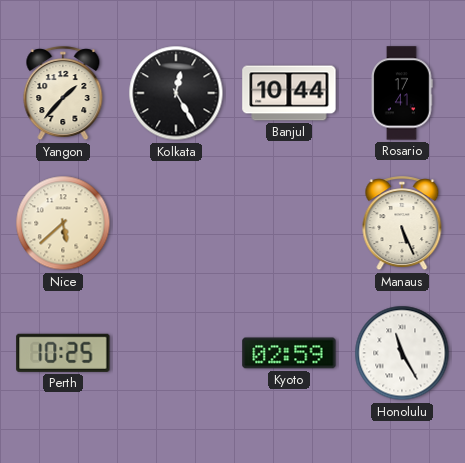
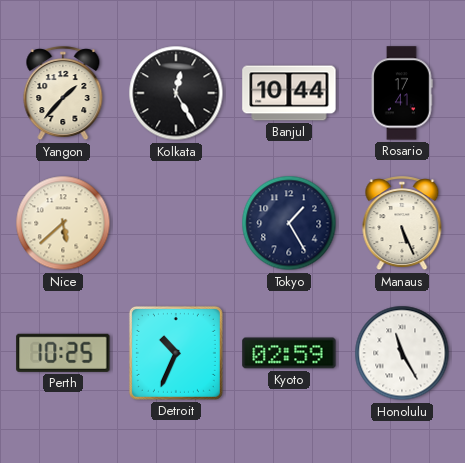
Tokyo: none -> 1:25
Detroit: none -> 10:34
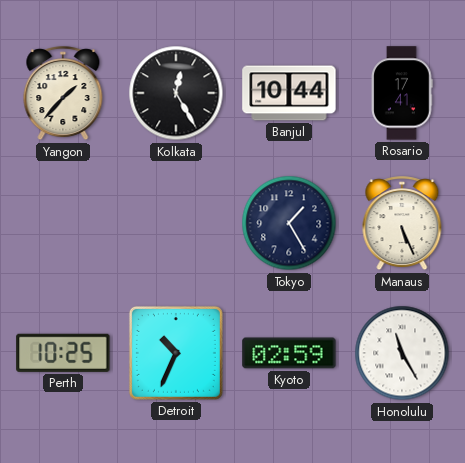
Nice: 5:38 -> none
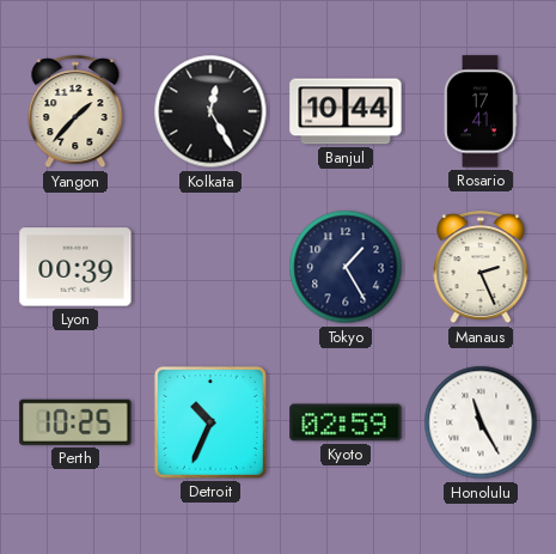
Lyon: none -> 00:39
Manaus: 5:26 -> 2:26
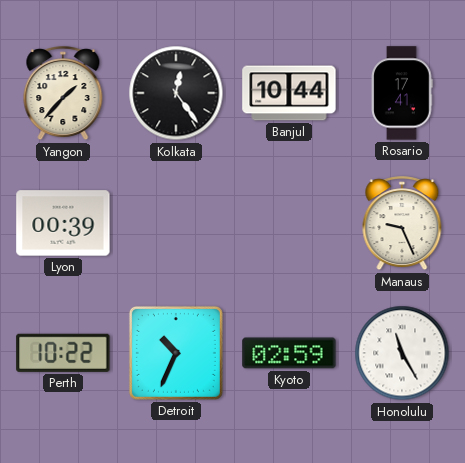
Kolkata: 12:25 -> 12:24
Tokyo: 1:25 -> none
Manaus: 2:26 -> 9:26
Perth: 10:25 -> 10:22
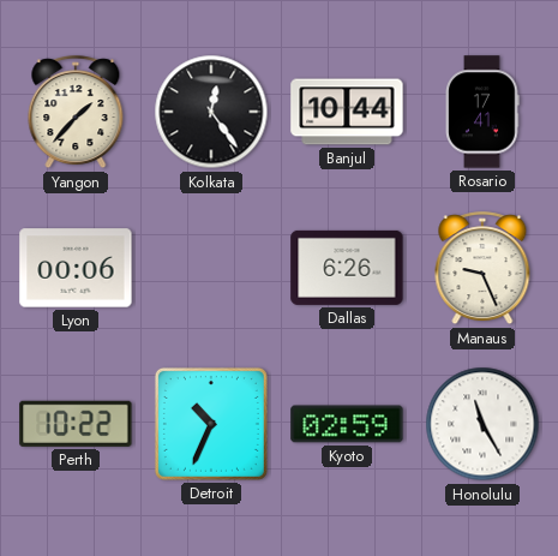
Lyon: 00:39 -> 00:06
Dallas: none -> 6:26
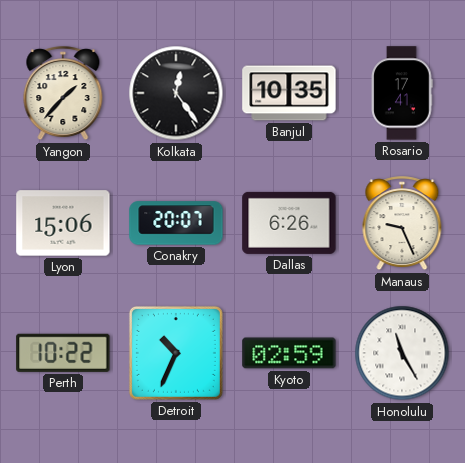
Banjul: 10:44 -> 10:35
Lyon: 00:06 -> 15:06
Conakry: none -> 20:07
